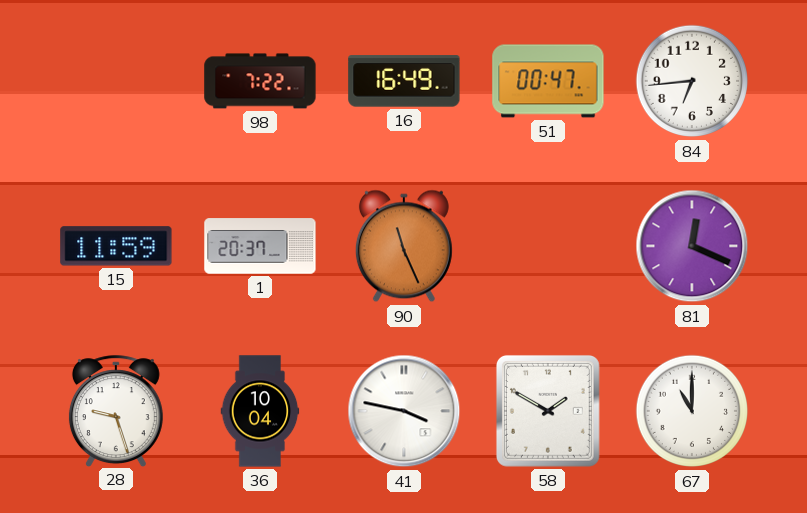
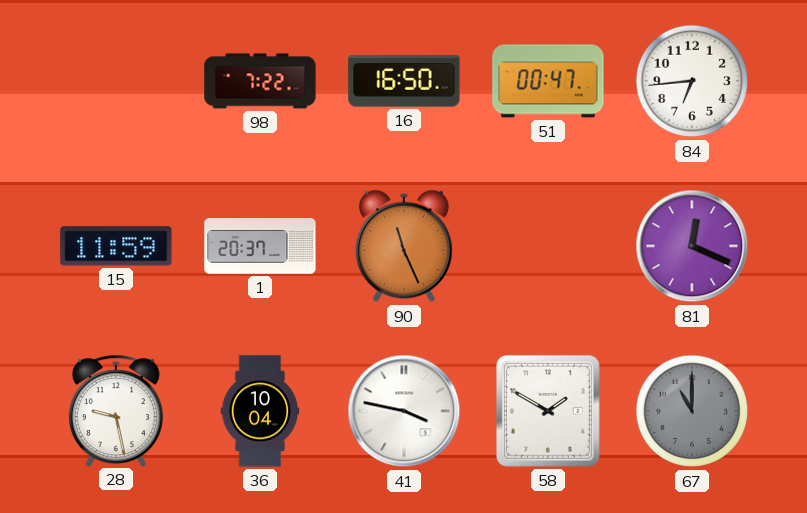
16: 16:49 -> 16:50
28: 9:27 -> 9:28
67 dial: white -> grey
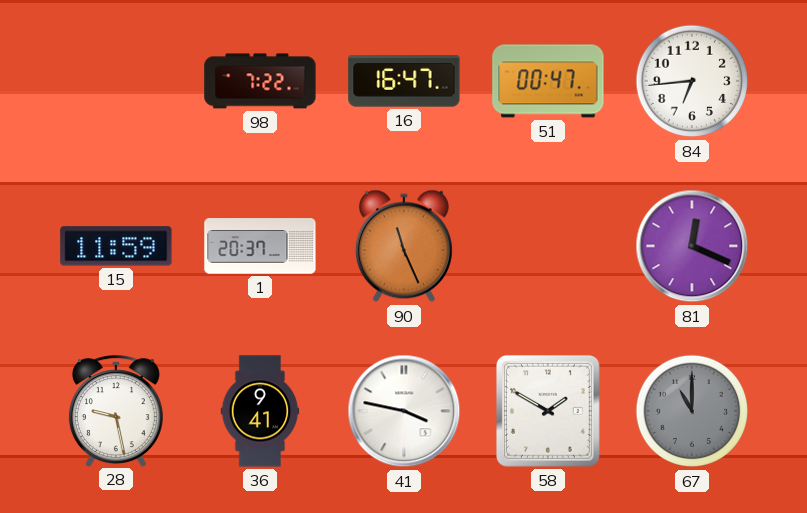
16: 16:50 -> 16:47
36: 10:04 -> 9:41
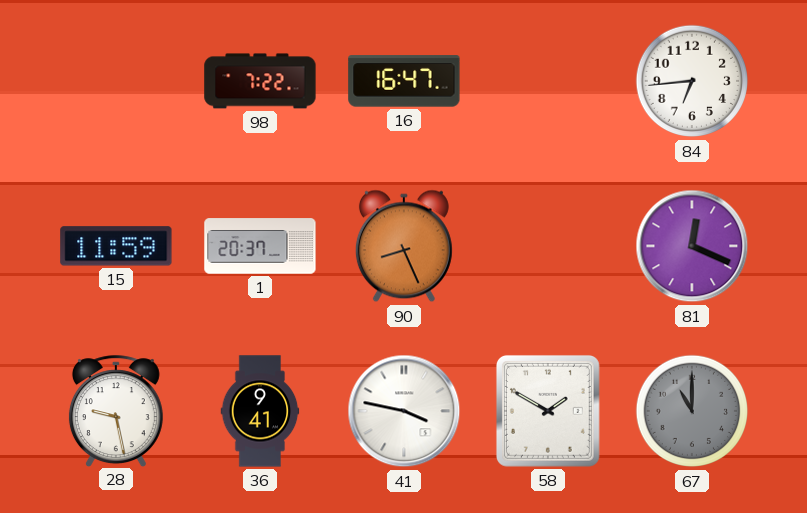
51: 00:47 -> none
90: 11:26 -> 8:26
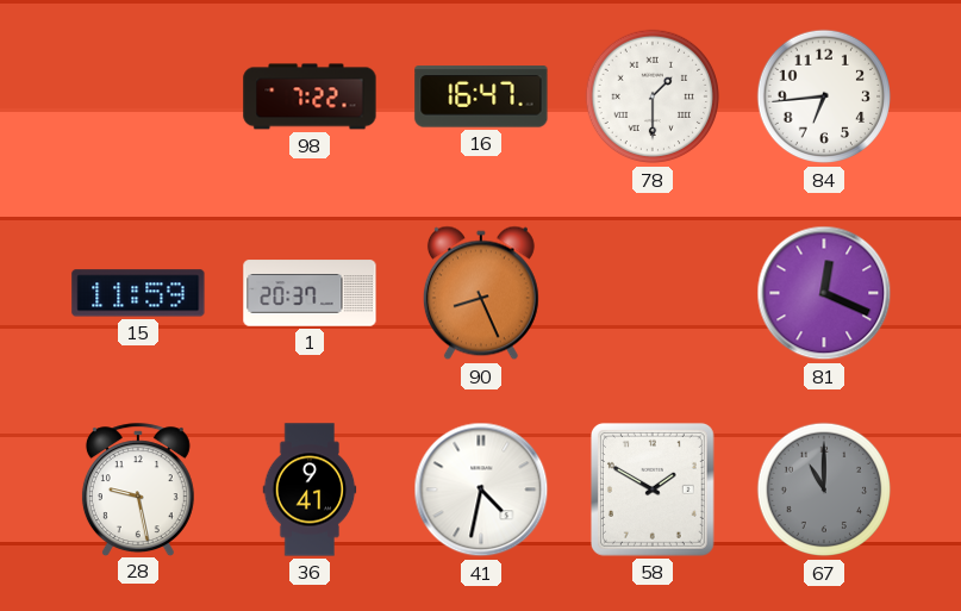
78: none -> 1:30
41: 3:47 -> 4:32
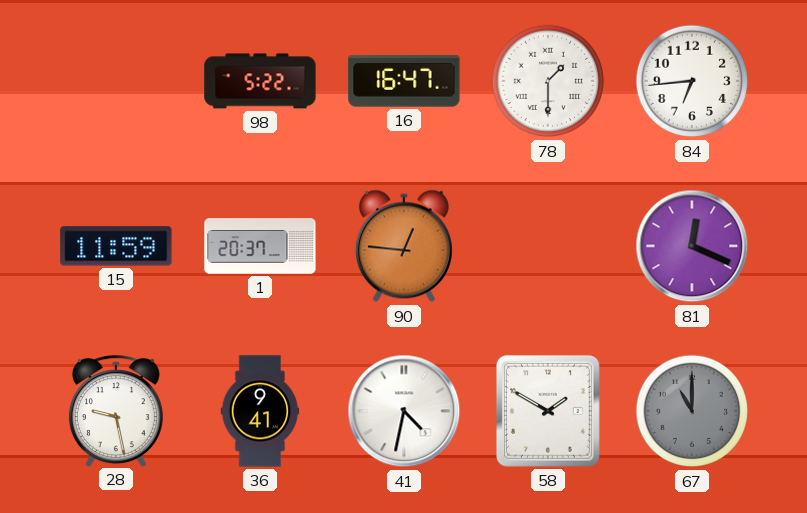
98: 7:22 -> 5:22
90: 8:26 -> 12:46
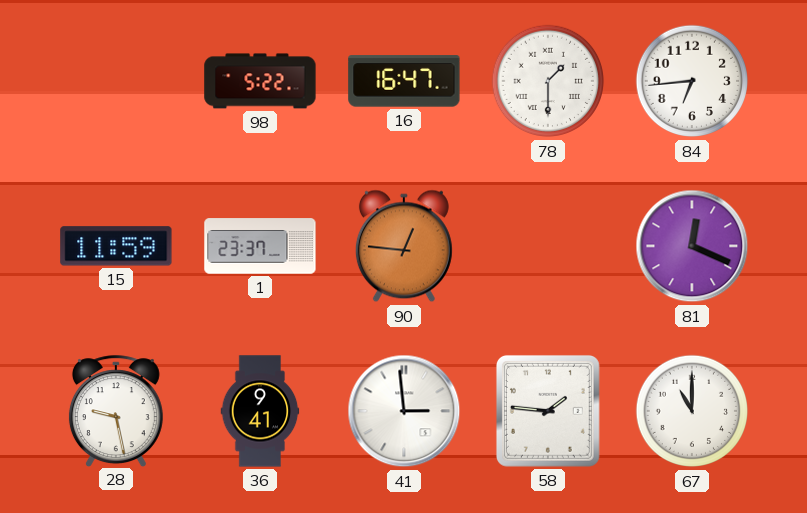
1: 20:37 -> 23:37
41: 4:32 -> 2:59
58: 1:50 -> 1:46
67 dial: grey -> white
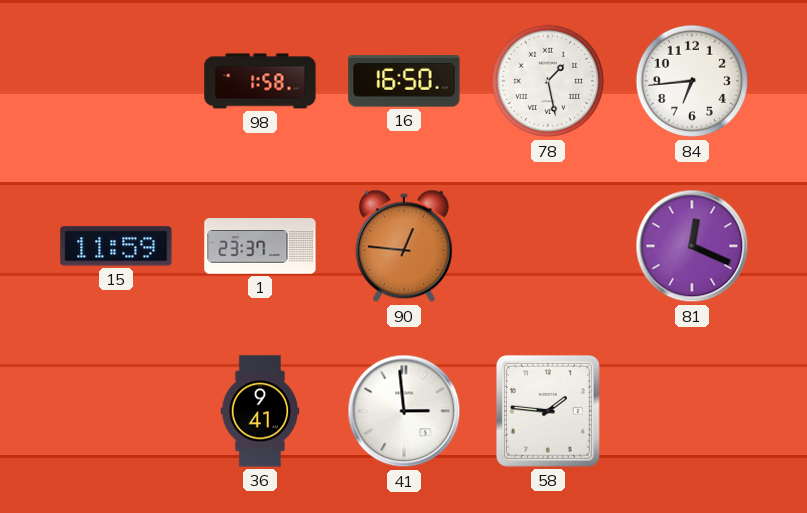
98: 5:22 -> 1:58
16: 16:47 -> 16:50
78: 1:30 -> 1:28
28: 9:28 -> none
67: 11:00 -> none
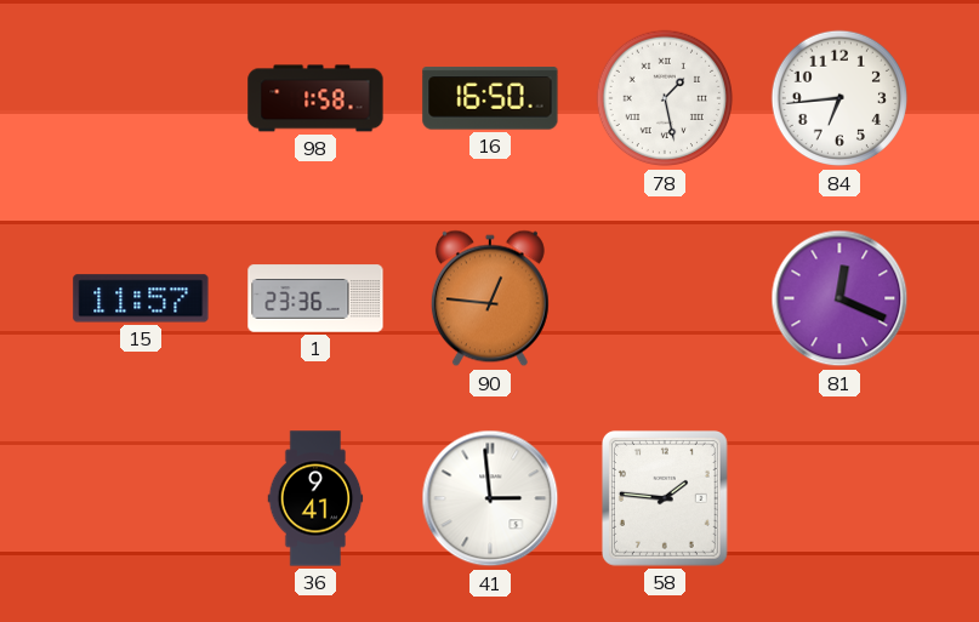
15: 11:59 -> 11:57
1: 23:37 -> 23:36
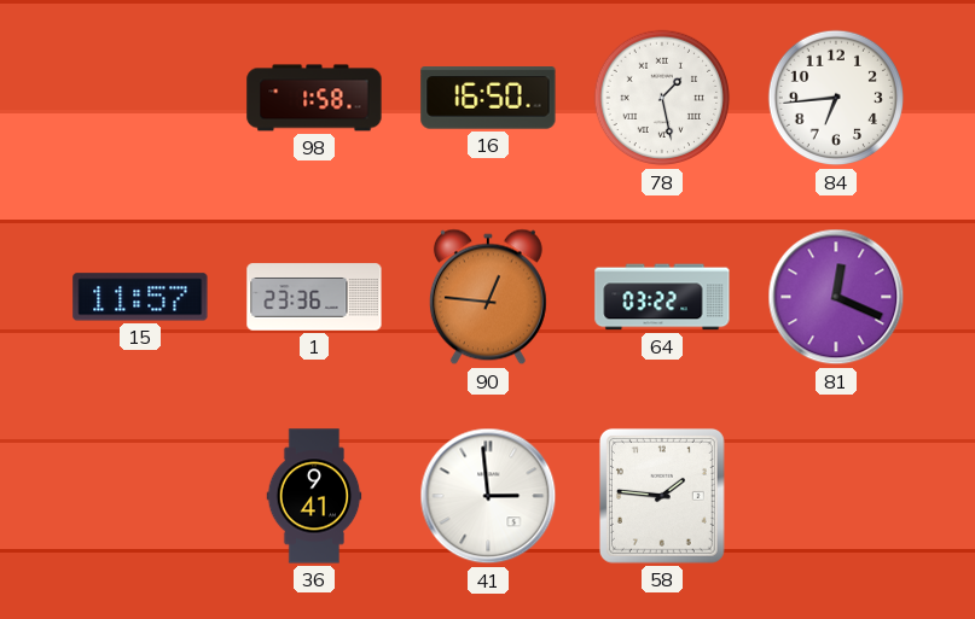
64: none -> 03:22
